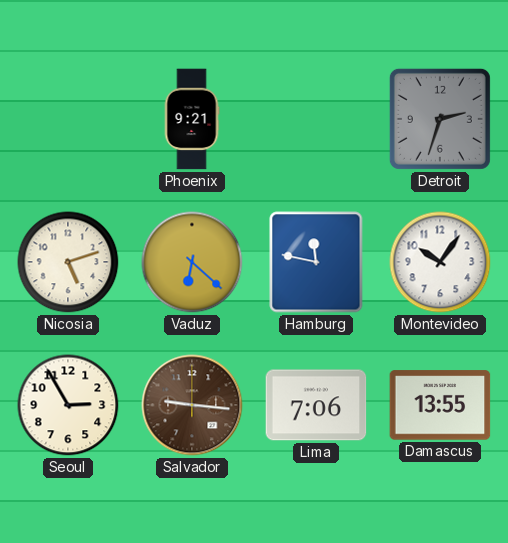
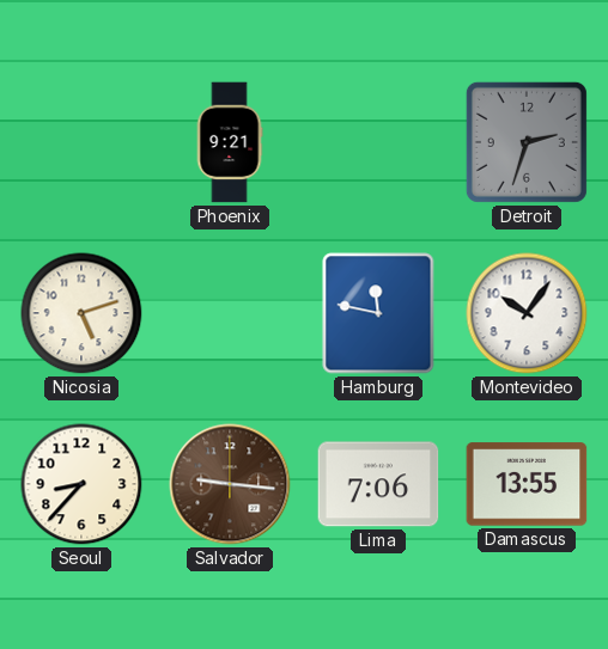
Vaduz: 6:22 -> none
Seoul: 2:55 -> 8:37
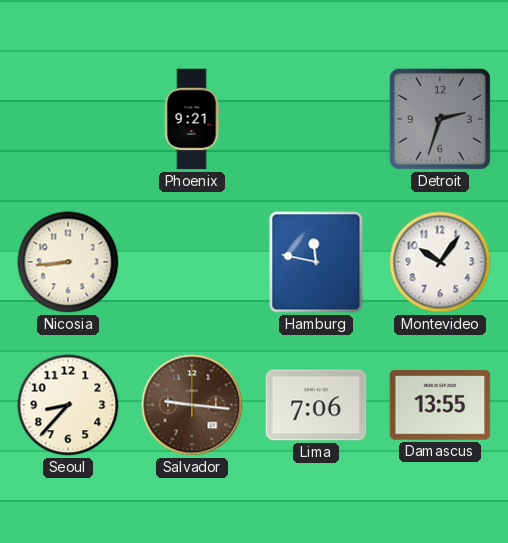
Nicosia: 5:12 -> 8:44
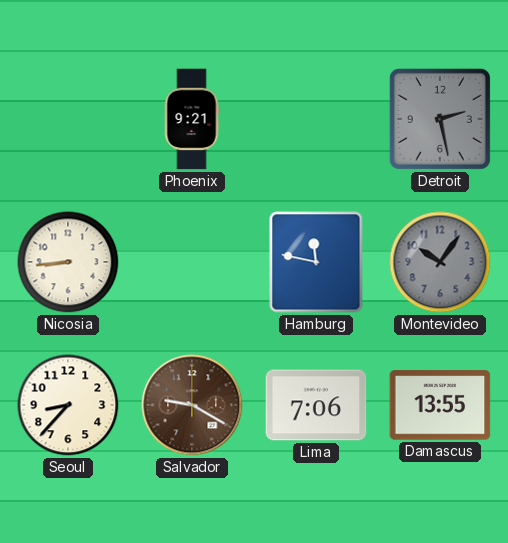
Detroit: 2:33 -> 2:28
Montevideo dial: white -> grey
Salvador: 9:16 -> 9:20
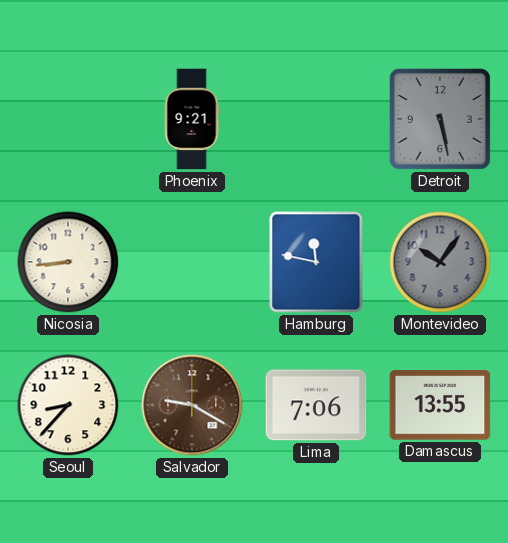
Detroit: 2:28 -> 5:28
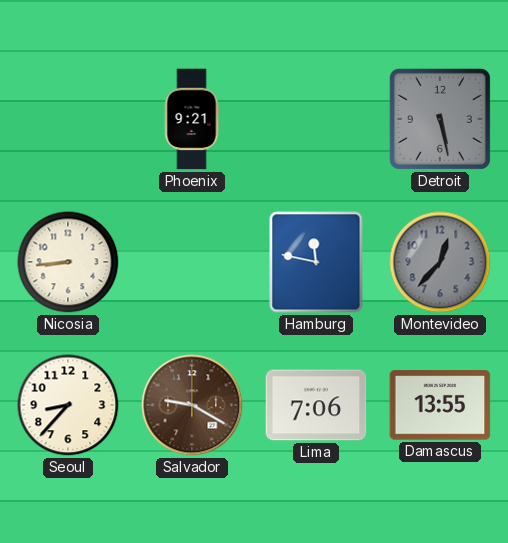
Montevideo: 10:06 -> 12:37
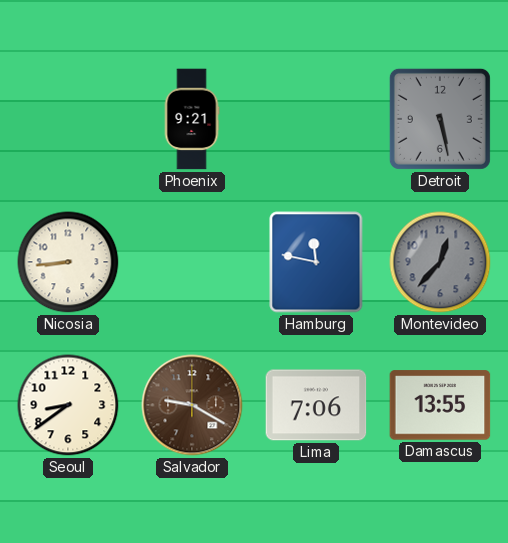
Seoul: 8:37 -> 8:39
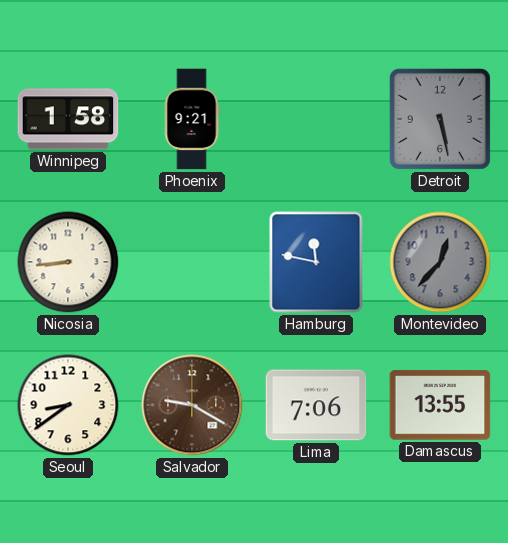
Winnipeg: none -> 1:58
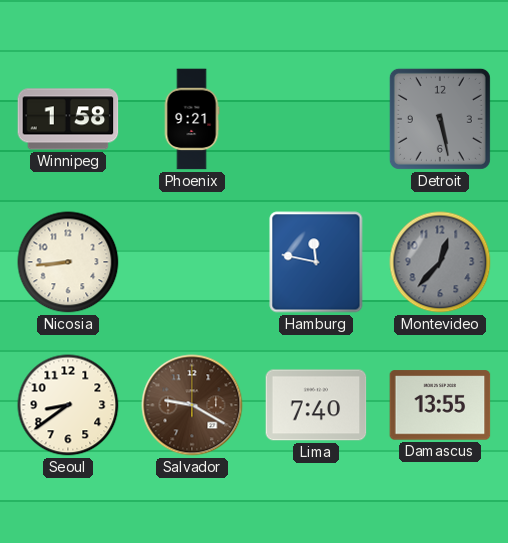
Lima: 7:06 -> 7:40
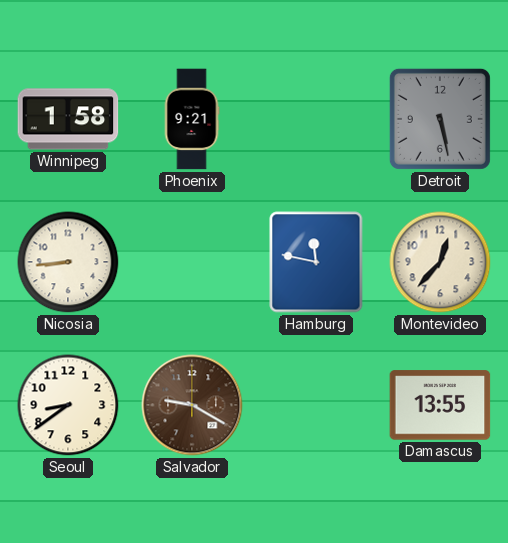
Montevideo dial: grey -> cream
Lima: 7:40 -> none
